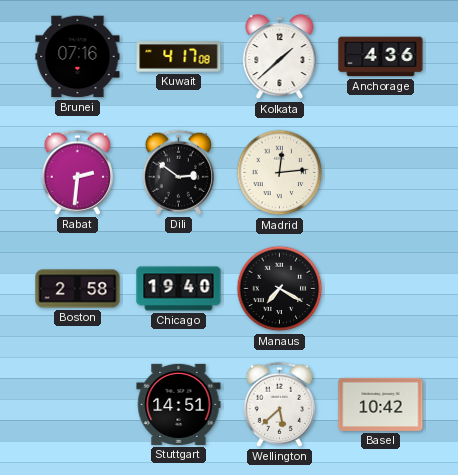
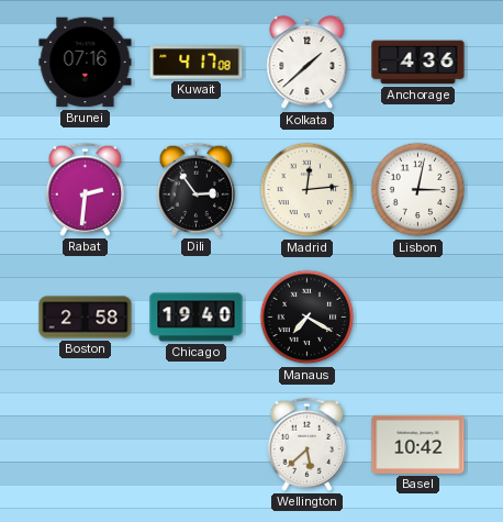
Dili: 2:51 -> 2:54
Lisbon: none -> 3:02
Stuttgart: 14:51 -> none
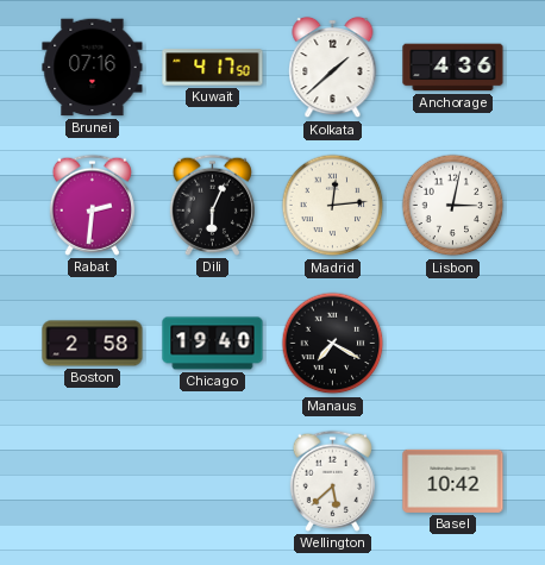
Kuwait: 4:17:08 -> 4:17:50
Dili: 2:54 -> 6:04
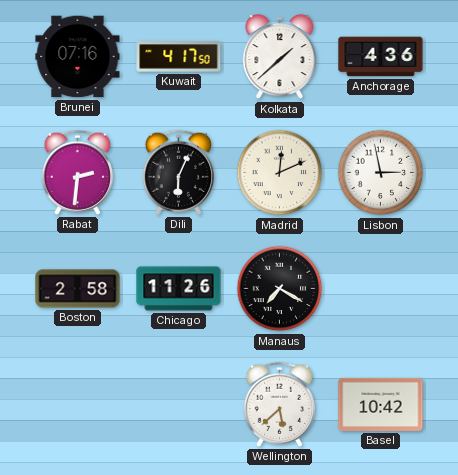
Madrid: 12:14 -> 12:11
Lisbon: 3:02 -> 2:58
Chicago: 19:40 -> 11:26
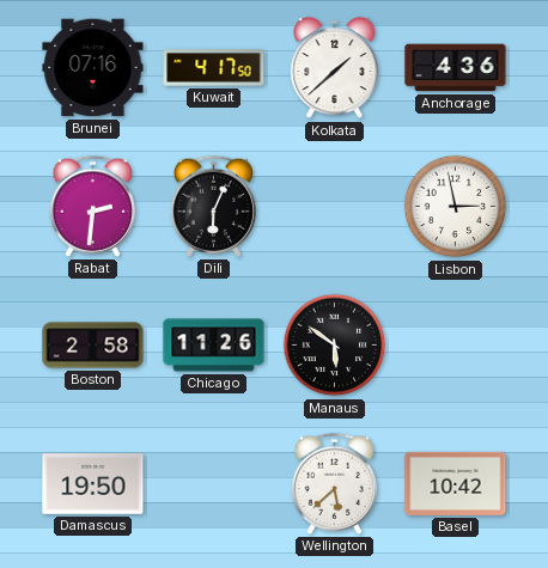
Madrid: 12:11 -> none
Manaus: 7:20 -> 5:51
Damascus: none -> 19:50
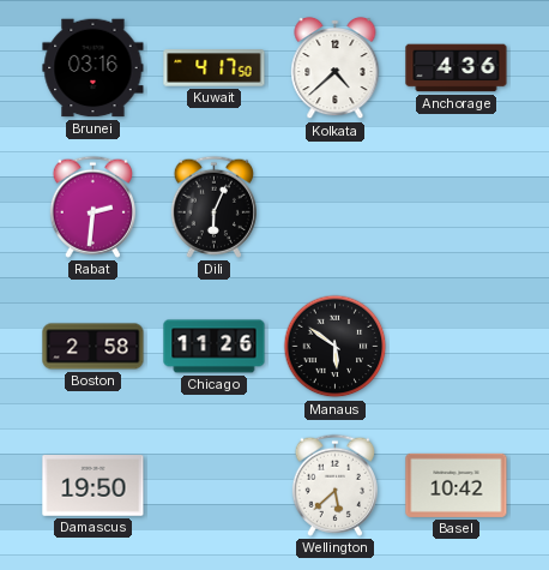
Brunei: 07:16 -> 03:16
Kolkata: 1:38 -> 4:38
Lisbon: 2:58 -> none
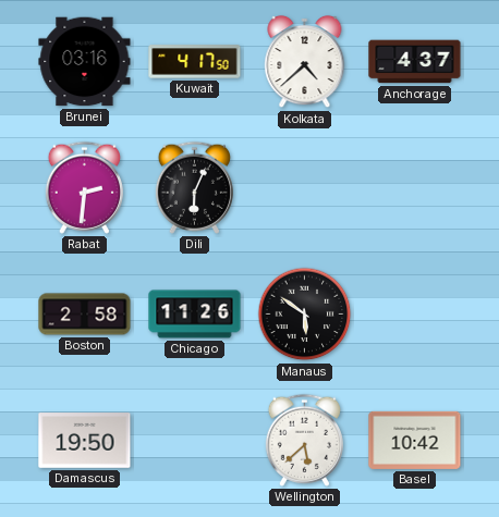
Anchorage: 4:36 -> 4:37
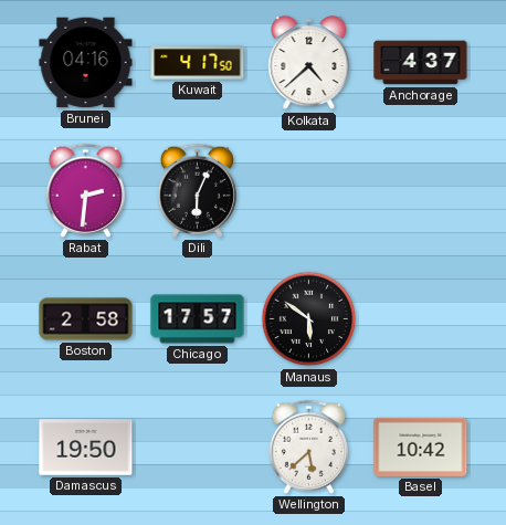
Brunei: 03:16 -> 04:16
Chicago: 11:26 -> 17:57
